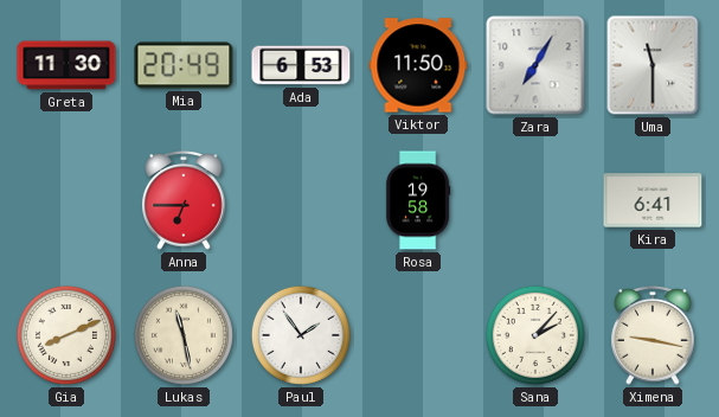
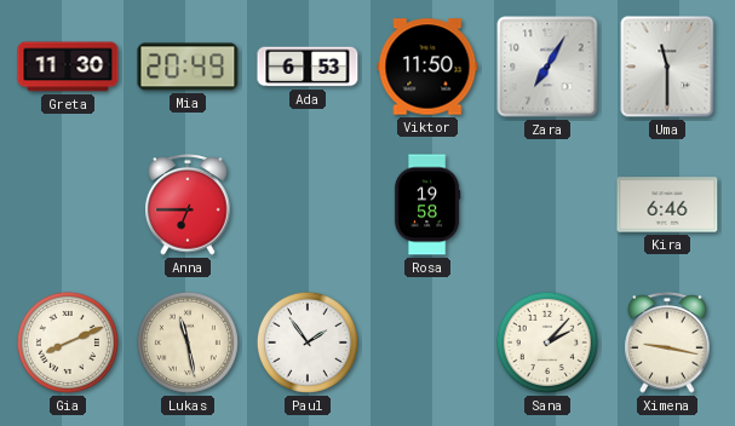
Kira: 6:41 -> 6:46
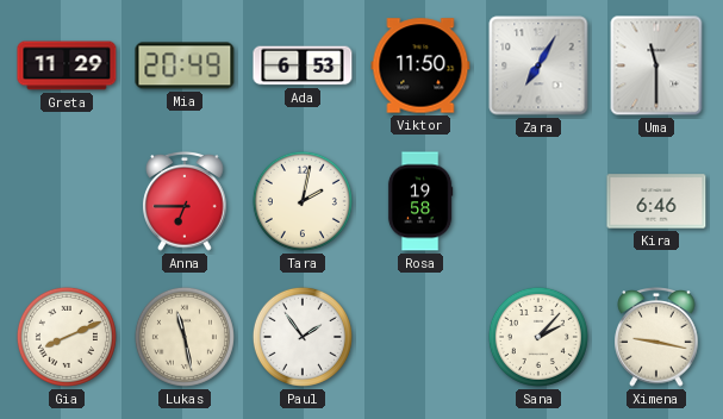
Greta: 11:30 -> 11:29
Tara: none -> 2:02
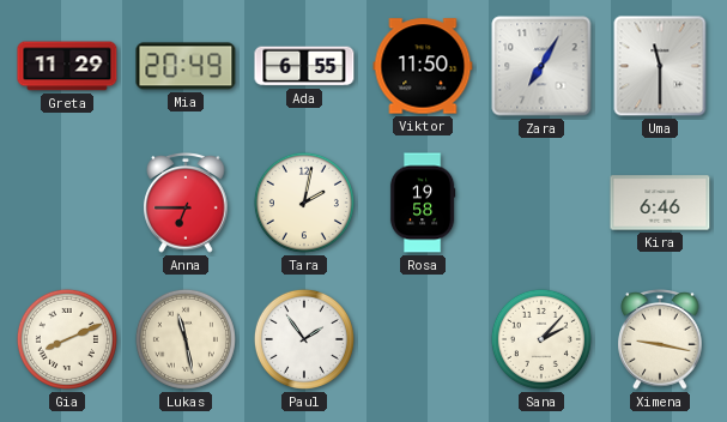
Ada: 6:53 -> 6:55
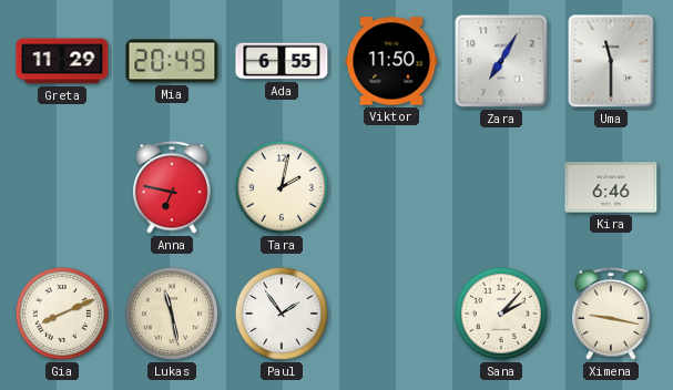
Anna: 6:45 -> 6:47
Rosa: 19:58 -> none
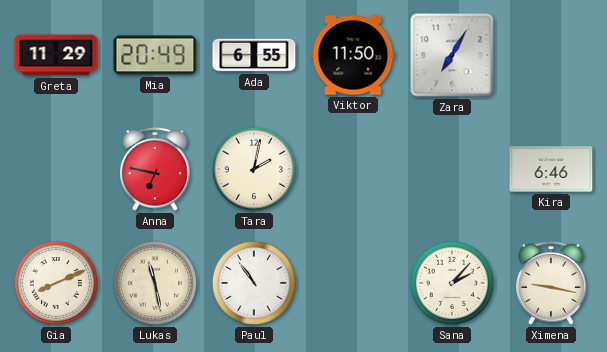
Uma: 11:30 -> none
Paul: 1:54 -> 10:54
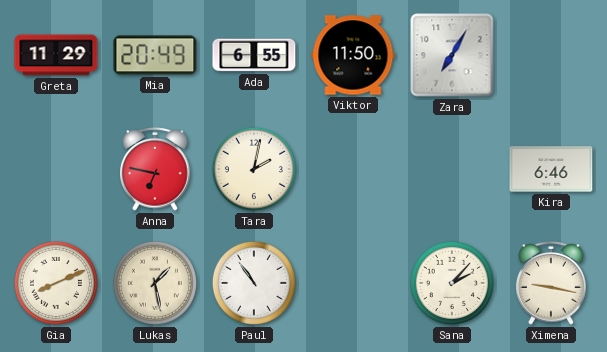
Lukas: 11:28 -> 1:28
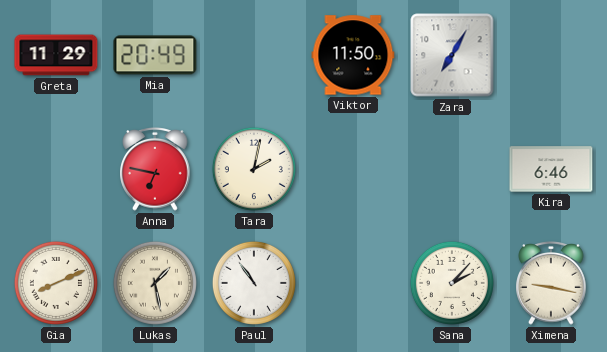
Ada: 6:55 -> none
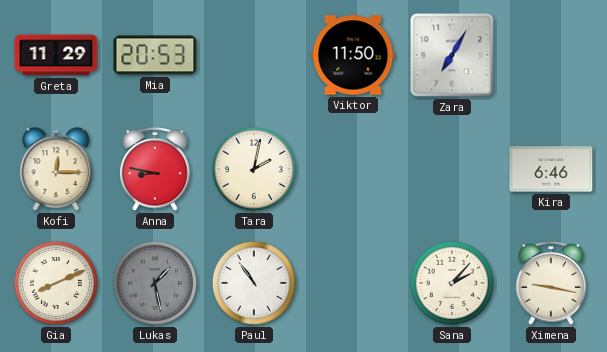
Mia: 20:49 -> 20:53
Kofi: none -> 12:15
Anna: 6:47 -> 8:47
Lukas dial: cream -> grey
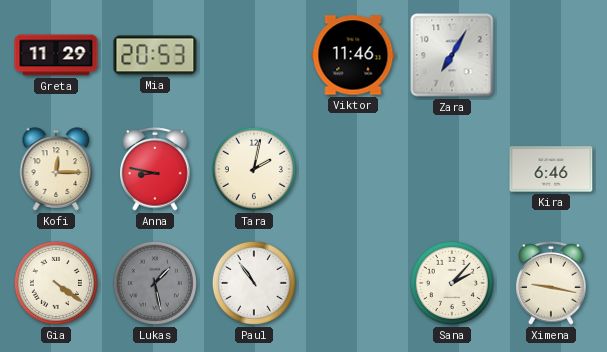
Viktor: 11:50 -> 11:46
Gia: 8:11 -> 4:21
